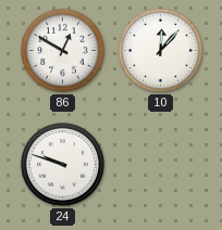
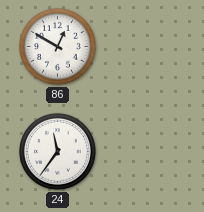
10: 12:07 -> none
24: 9:48 -> 11:36
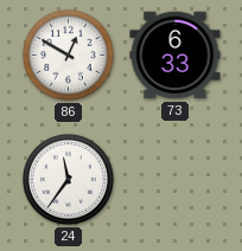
73: none -> 6:33
